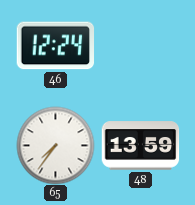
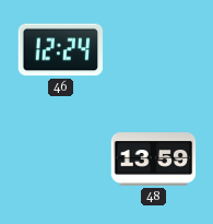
65: 7:36 -> none
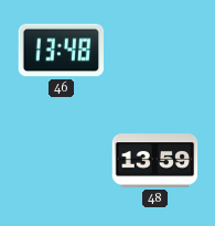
46: 12:24 -> 13:48
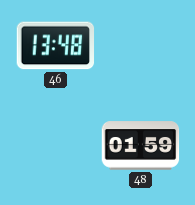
48: 13:59 -> 01:59
